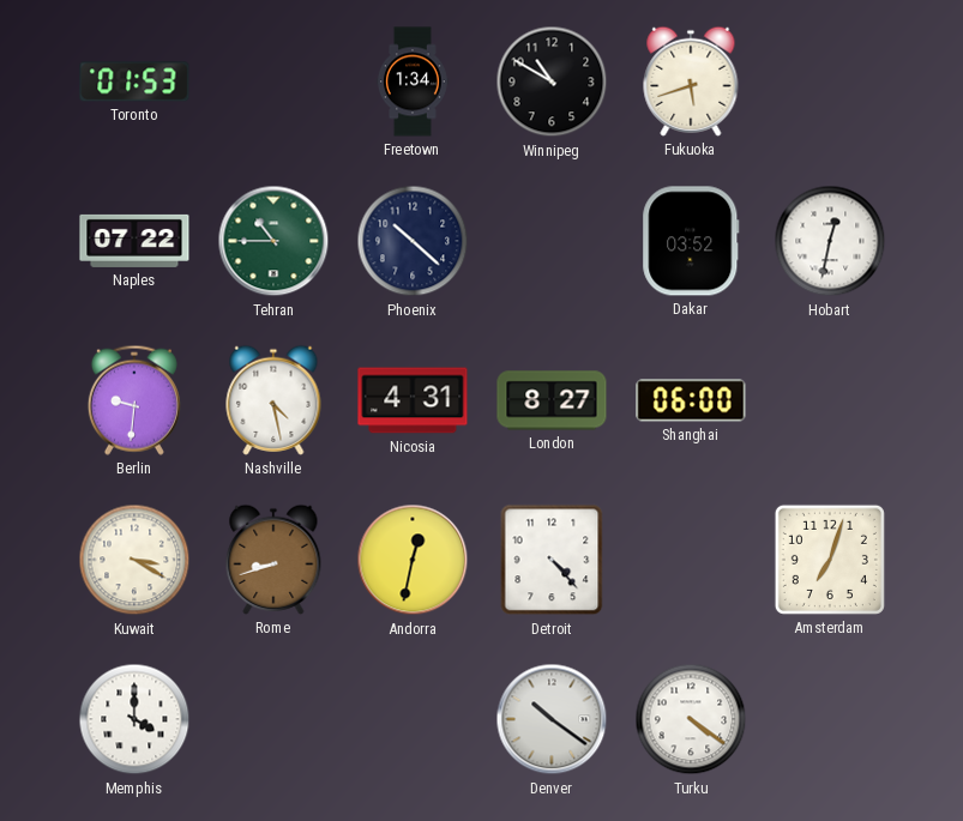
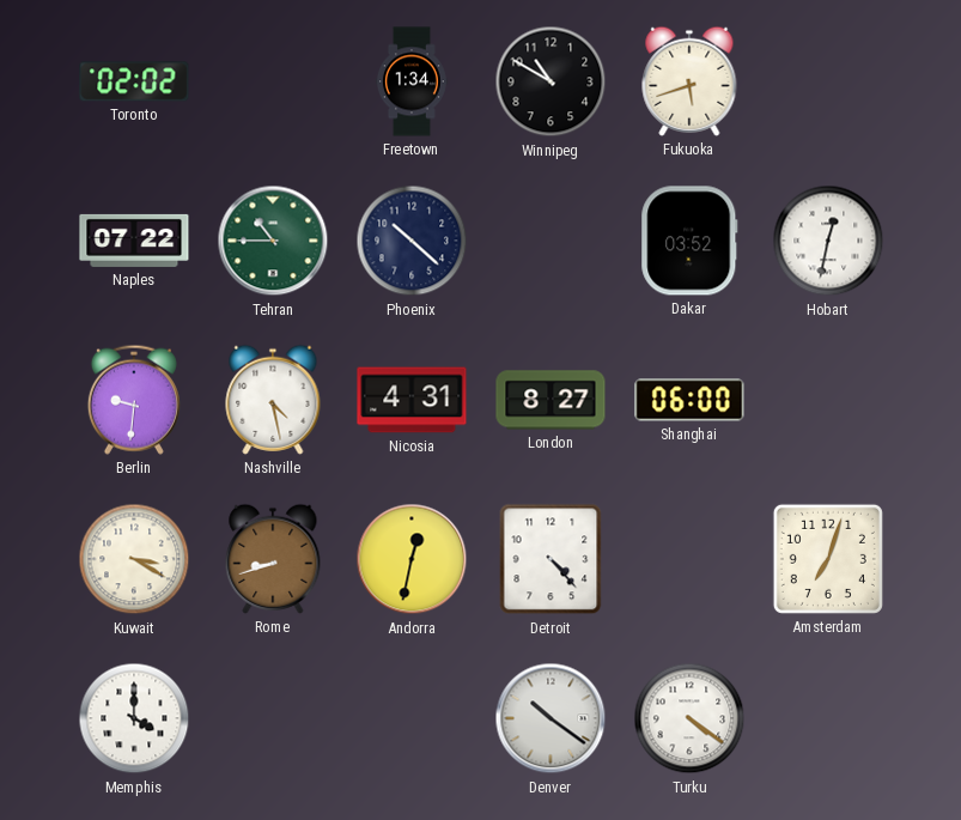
Toronto: 01:53 -> 02:02
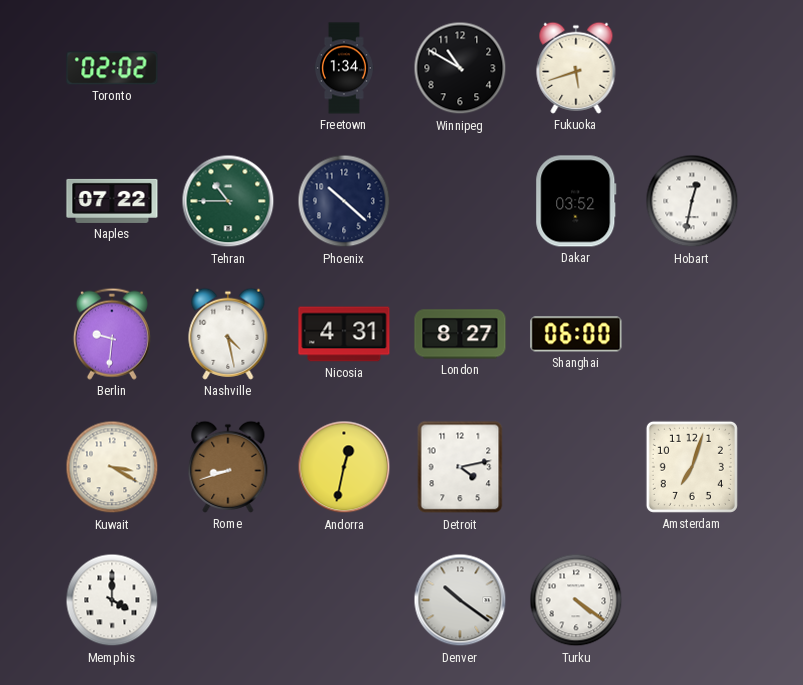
Detroit: 4:23 -> 4:13
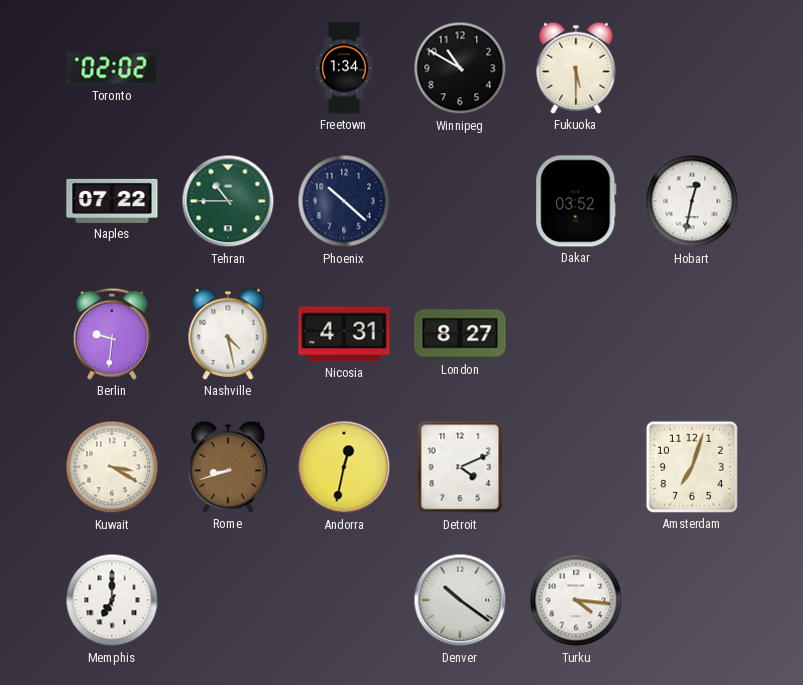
Fukuoka: 5:42 -> 5:30
Shanghai: 06:00 -> none
Detroit: 4:13 -> 4:11
Memphis: 4:00 -> 7:00
Turku: 4:21 -> 4:16
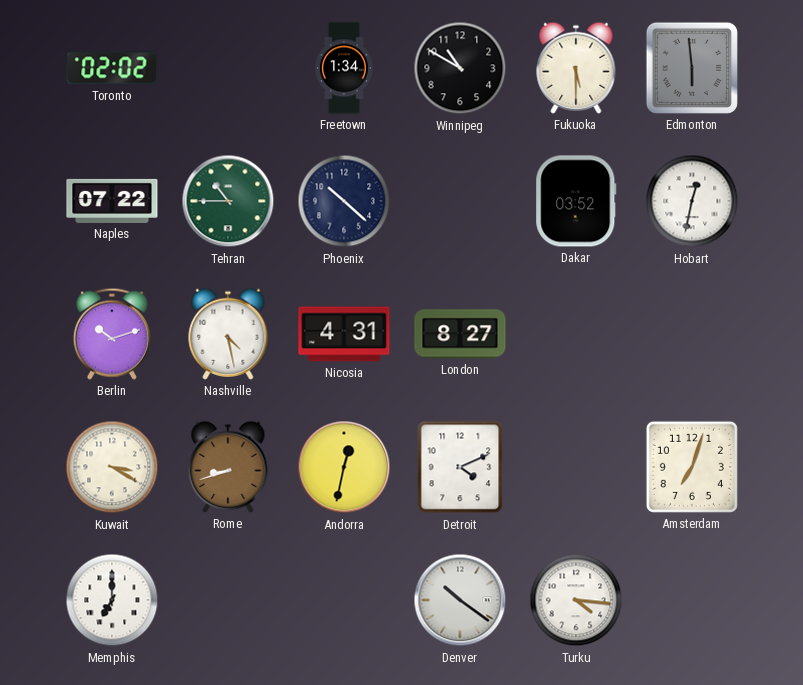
Edmonton: none -> 5:59
Berlin: 9:31 -> 10:12
